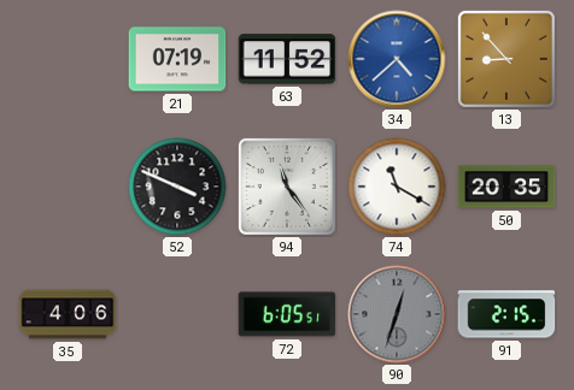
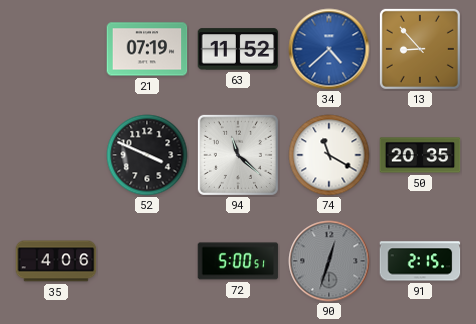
94: 11:24 -> 11:22
72: 6:05 -> 5:00
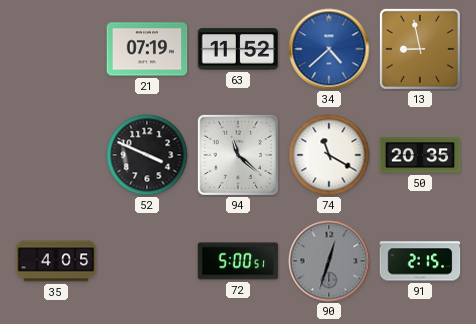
13: 8:53 -> 8:58
35: 4:06 -> 4:05
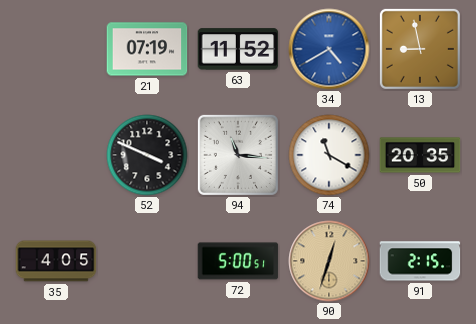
34: 4:38 -> 4:40
94: 11:22 -> 11:16
90 dial: grey -> champagne
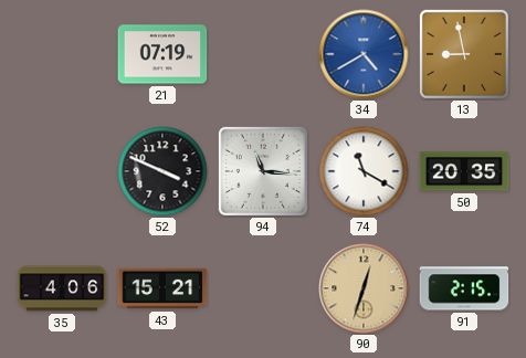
63: 11:52 -> none
35: 4:05 -> 4:06
43: none -> 15:21
72: 5:00 -> none
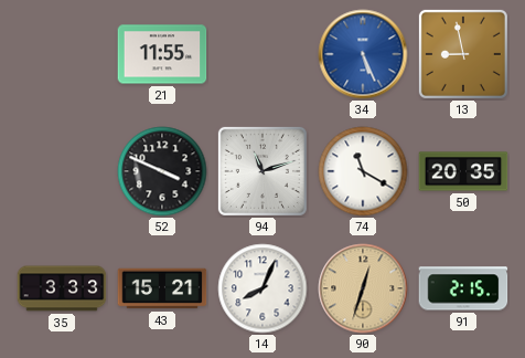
21: 07:19 -> 11:55
34: 4:40 -> 5:26
94: 11:16 -> 11:12
35: 4:06 -> 3:33
14: none -> 8:04
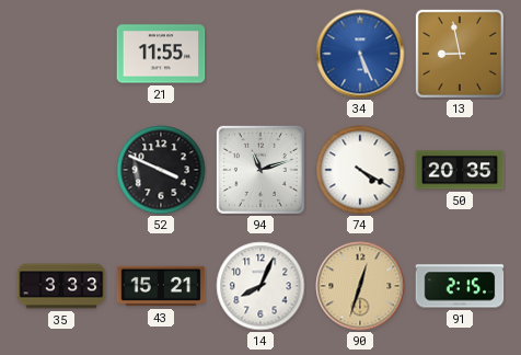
74: 11:20 -> 4:20
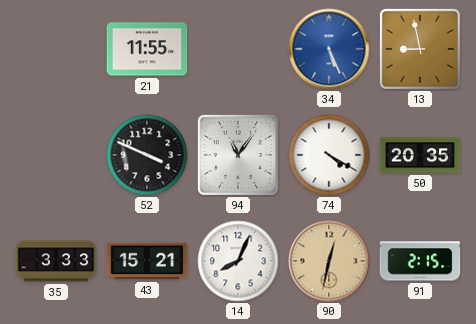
94: 11:12 -> 11:06
90: 12:33 -> 12:32
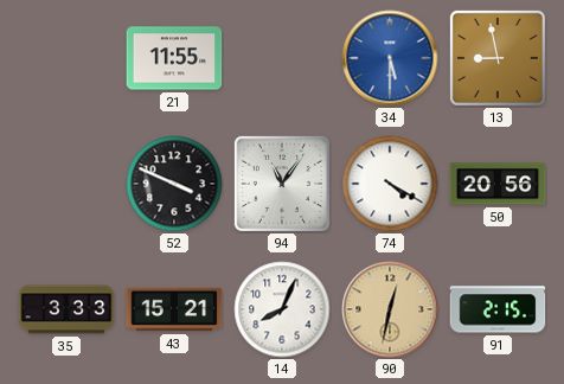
34: 5:26 -> 5:30
50: 20:35 -> 20:56
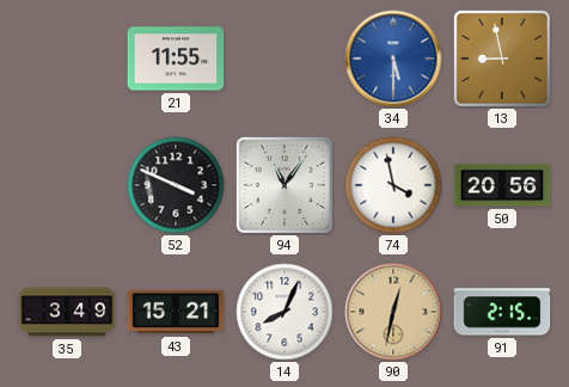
74: 4:20 -> 3:58
35: 3:33 -> 3:49
